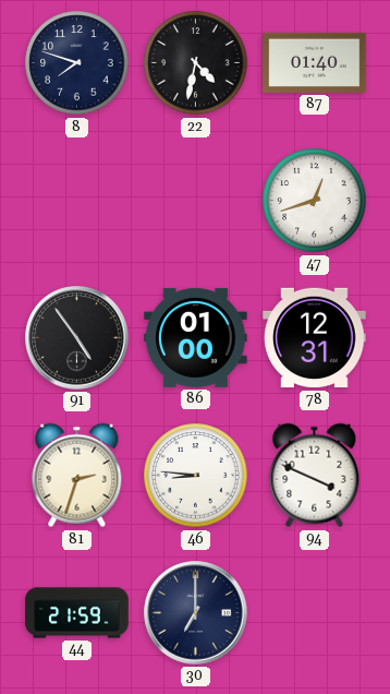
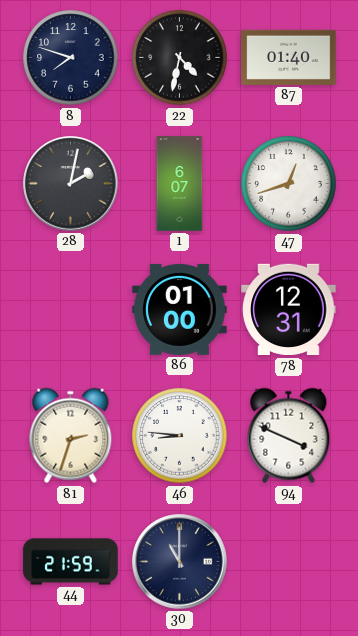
28: none -> 2:02
1: none -> 6:07
91: 4:54 -> none
30: 7:00 -> 11:00
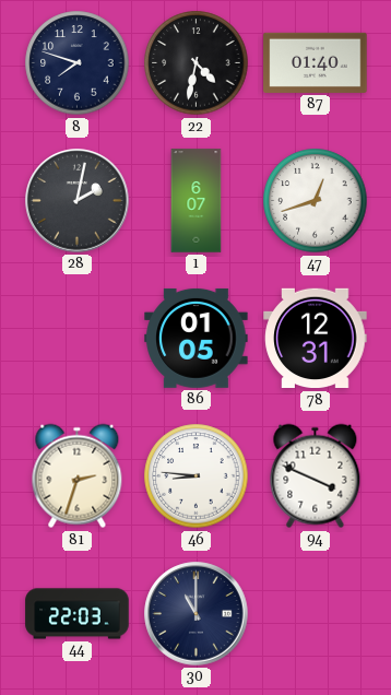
86: 01:00 -> 01:05
44: 21:59 -> 22:03
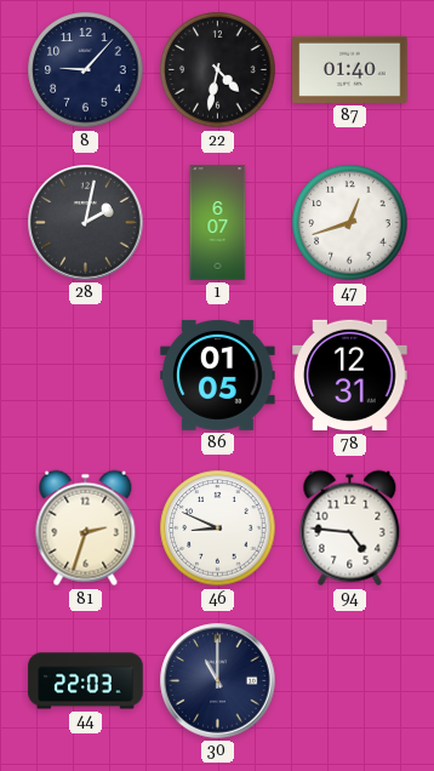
8: 7:48 -> 9:07
46: 8:46 -> 8:49
94: 3:49 -> 4:46
